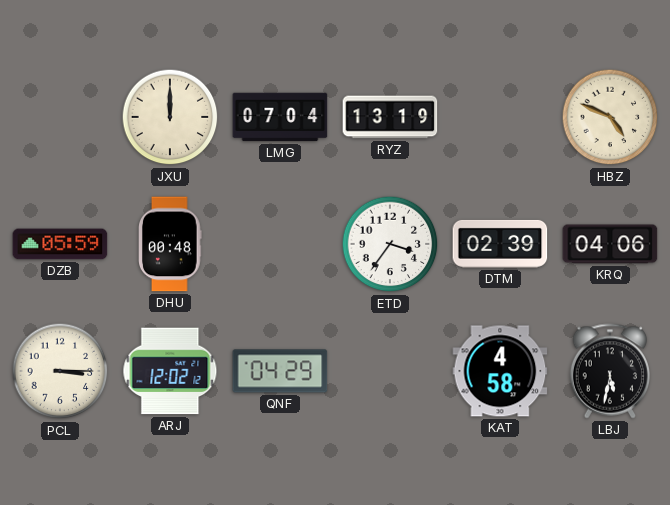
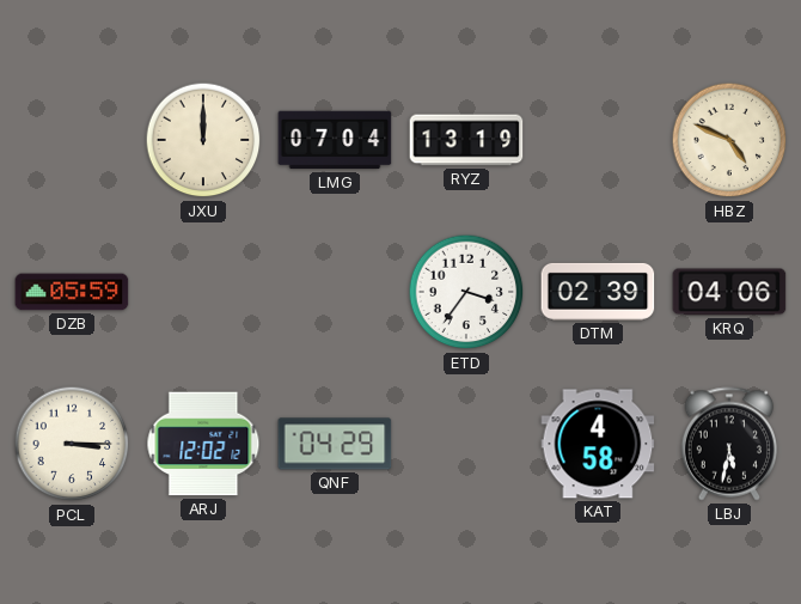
DHU: 00:48 -> none
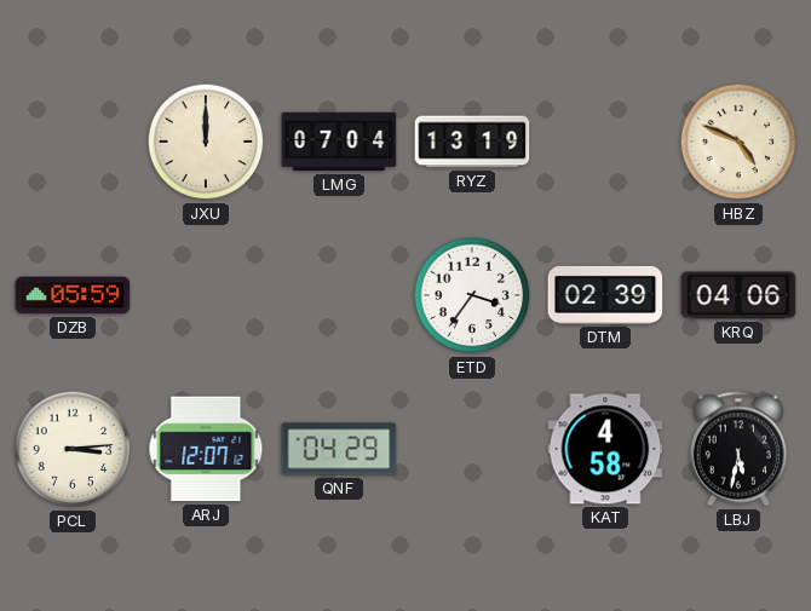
PCL: 3:15 -> 3:14
ARJ: 12:02 -> 12:07
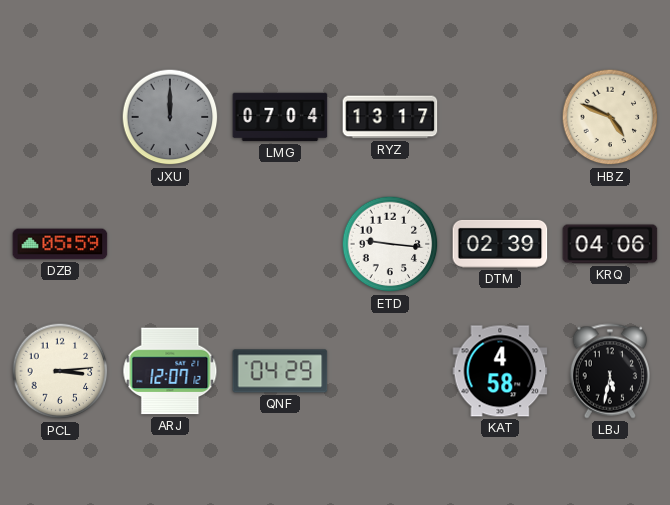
JXU dial: cream -> grey
RYZ: 13:19 -> 13:17
ETD: 3:36 -> 9:16
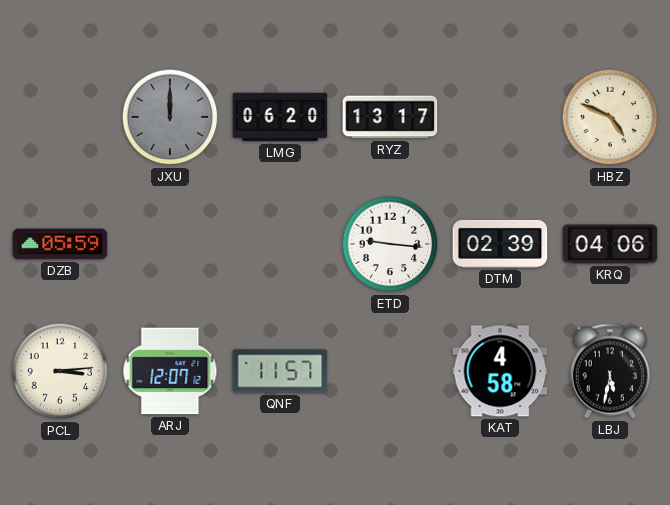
LMG: 07:04 -> 06:20
QNF: 04:29 -> 11:57
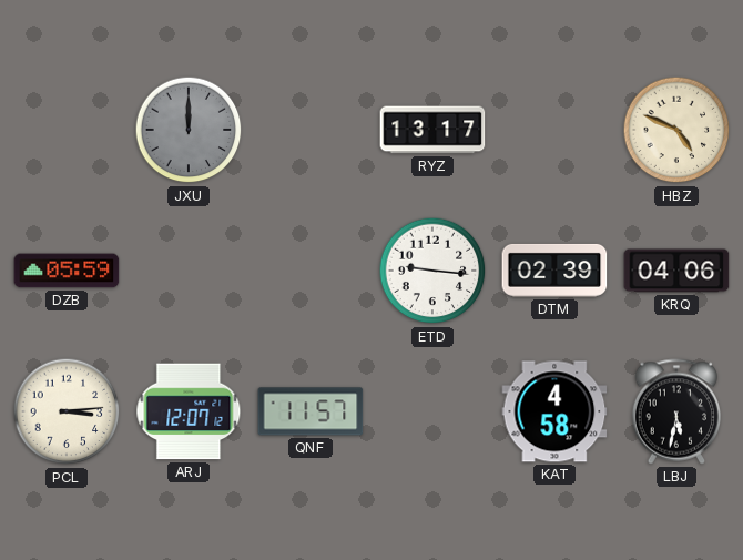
LMG: 06:20 -> none
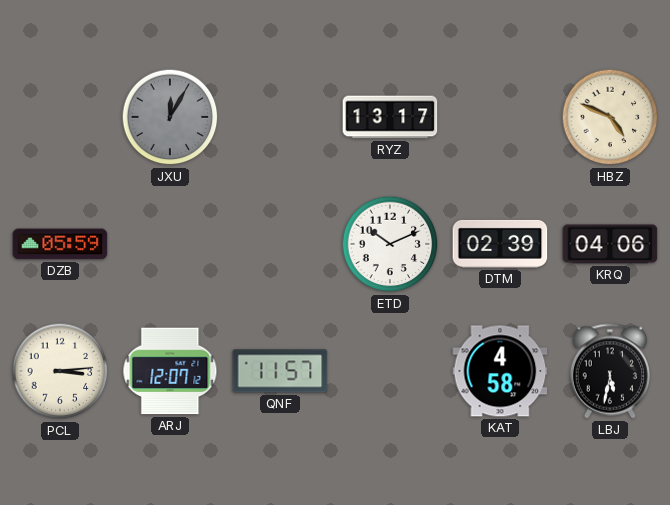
JXU: 12:00 -> 12:05
ETD: 9:16 -> 10:11
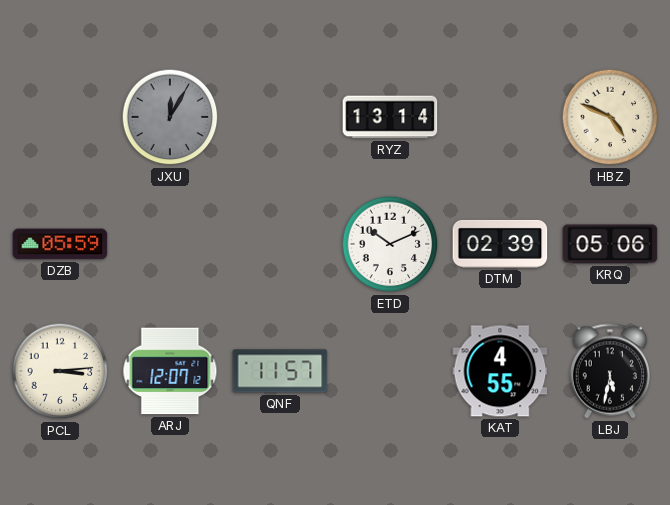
RYZ: 13:17 -> 13:14
KRQ: 04:06 -> 05:06
KAT: 4:58 -> 4:55
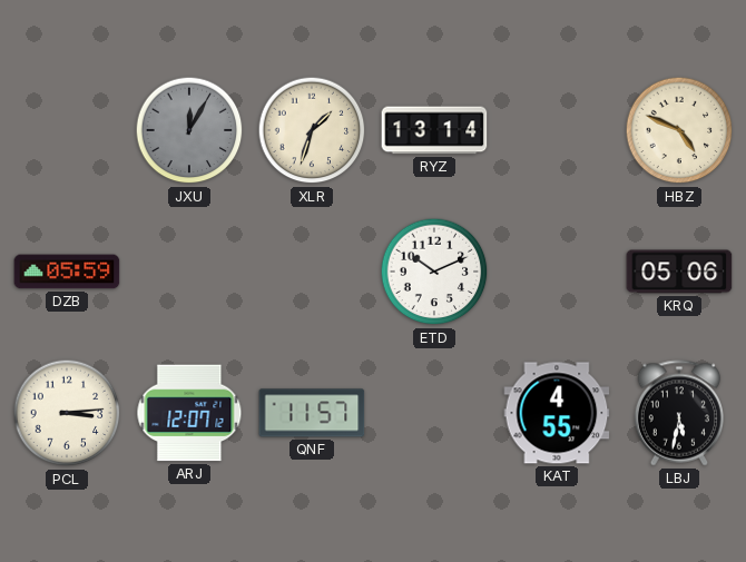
XLR: none -> 1:33
DTM: 02:39 -> none
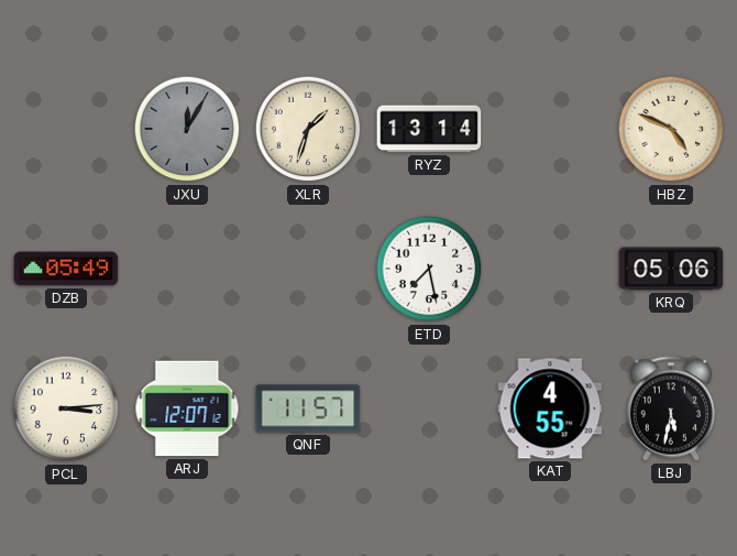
DZB: 05:59 -> 05:49
ETD: 10:11 -> 7:28
